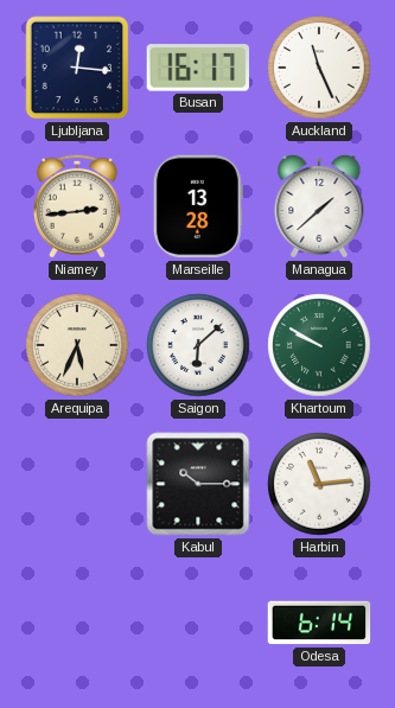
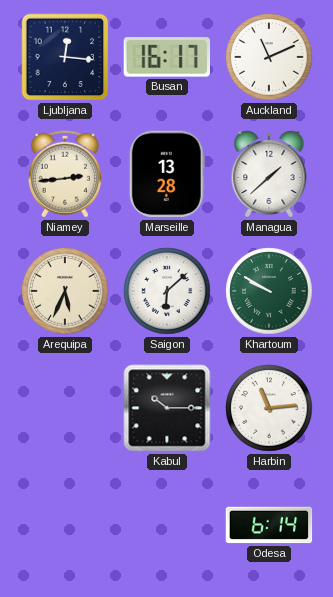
Auckland: 11:26 -> 11:11
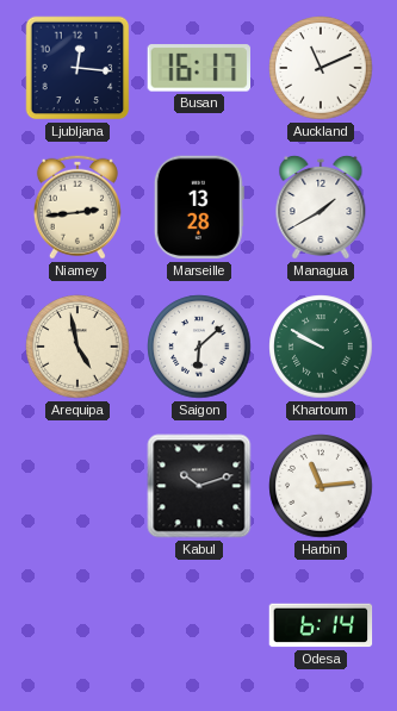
Managua: 1:38 -> 1:40
Arequipa: 5:34 -> 4:58
Kabul: 10:15 -> 10:12
